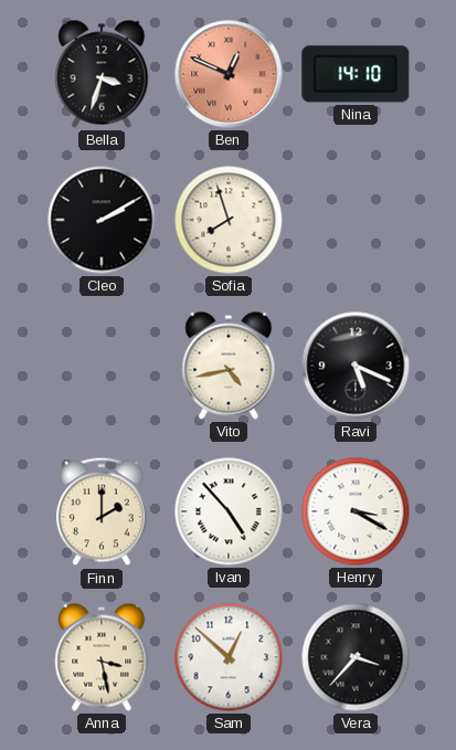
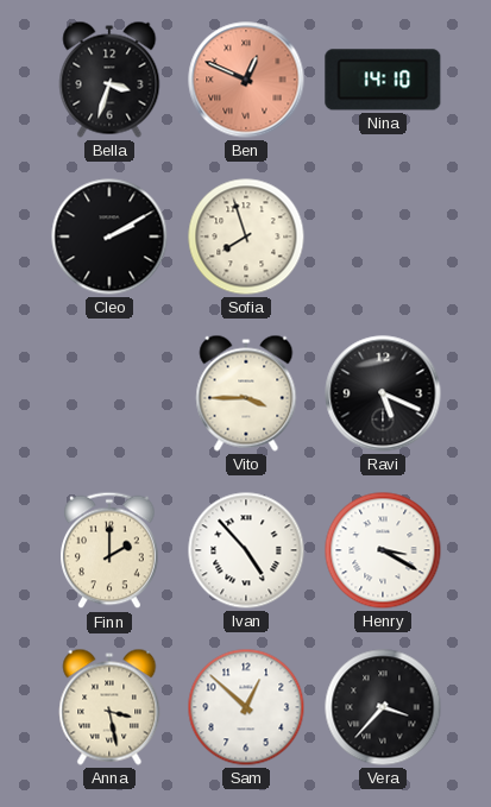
Vito: 4:43 -> 3:45
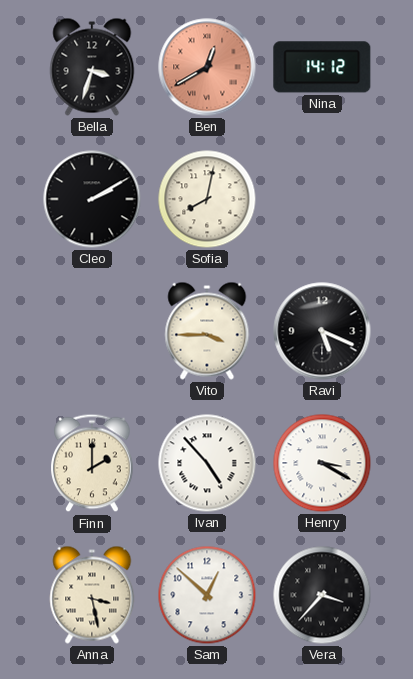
Ben: 12:49 -> 12:40
Nina: 14:10 -> 14:12
Sofia: 7:57 -> 8:02
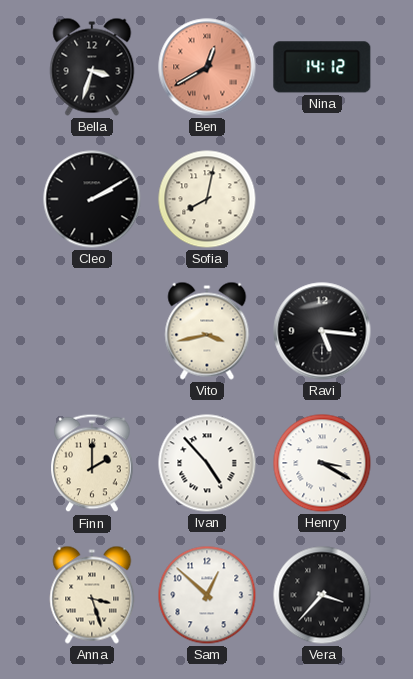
Vito: 3:45 -> 3:43
Ravi: 5:19 -> 5:16
Anna: 3:28 -> 3:27
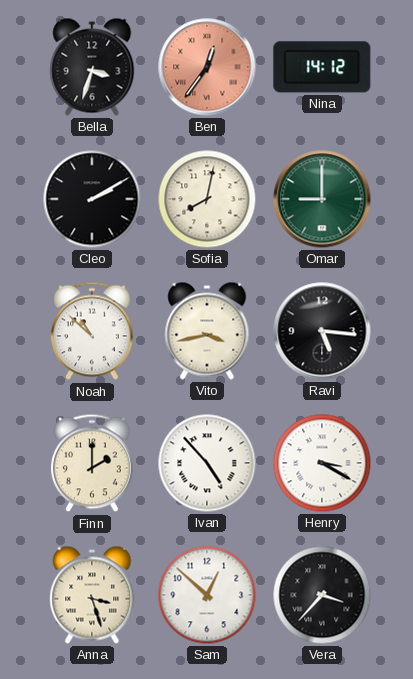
Ben: 12:40 -> 12:36
Omar: none -> 9:00
Noah: none -> 10:52
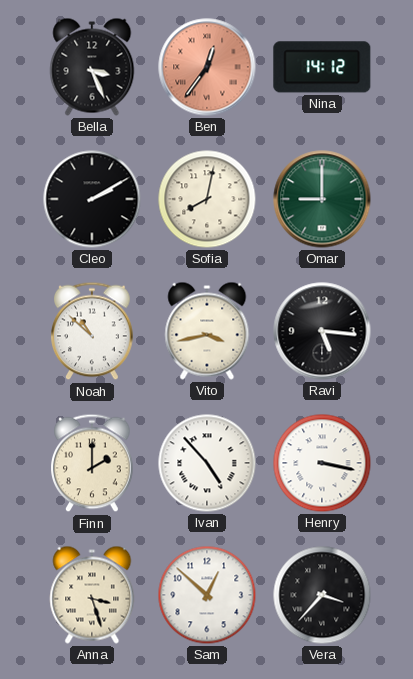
Bella: 3:33 -> 3:26
Henry: 3:20 -> 3:17
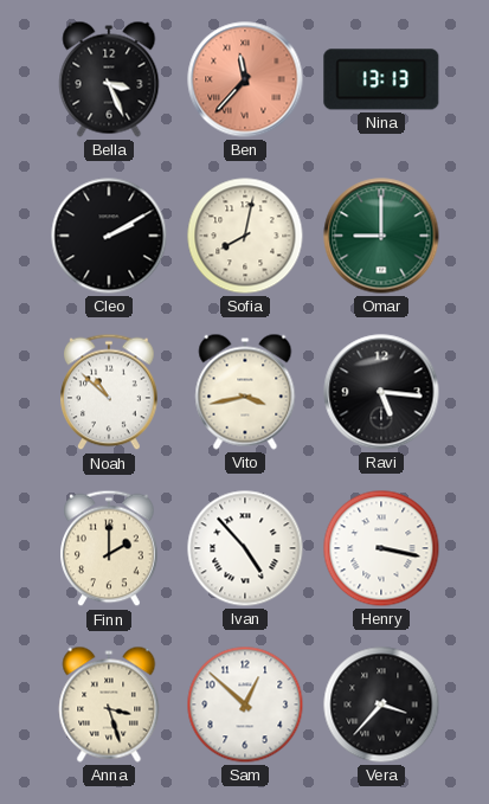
Ben: 12:36 -> 11:37
Nina: 14:12 -> 13:13
